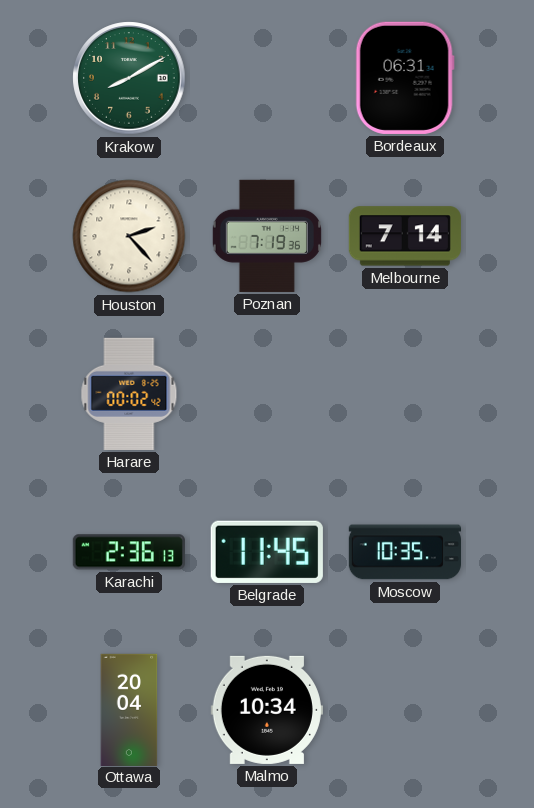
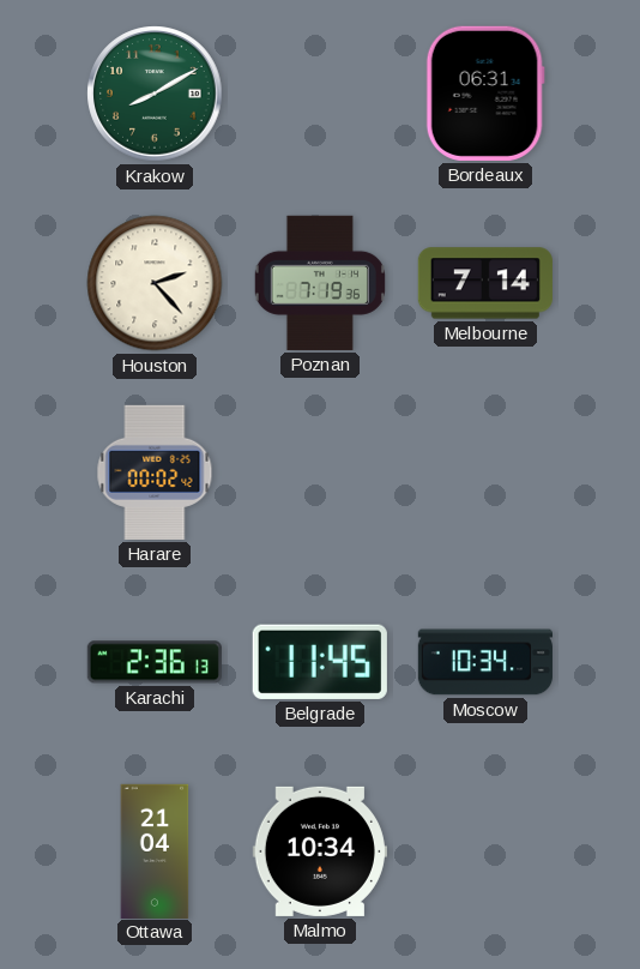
Moscow: 10:35 -> 10:34
Ottawa: 20:04 -> 21:04
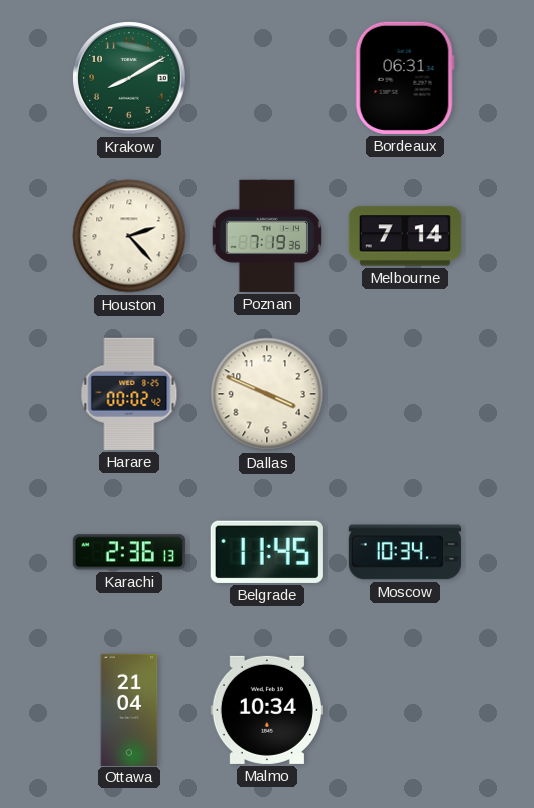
Dallas: none -> 3:49
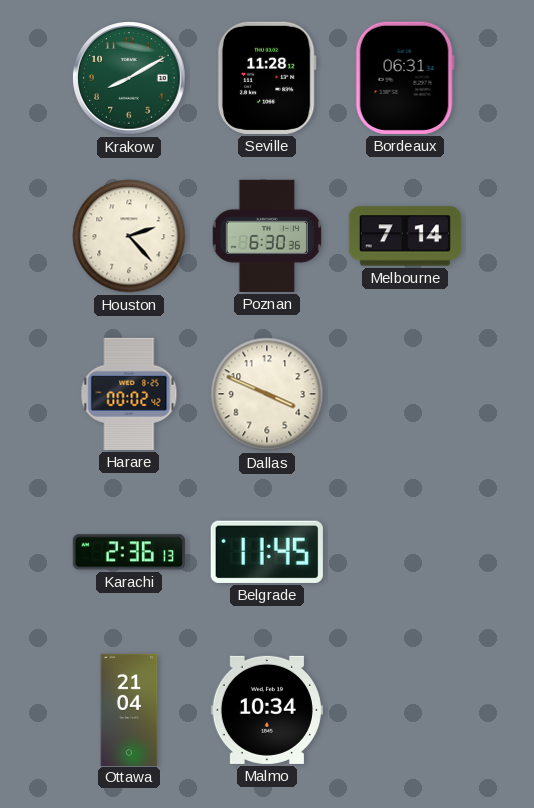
Seville: none -> 11:28
Poznan: 7:19 -> 6:30
Moscow: 10:34 -> none
